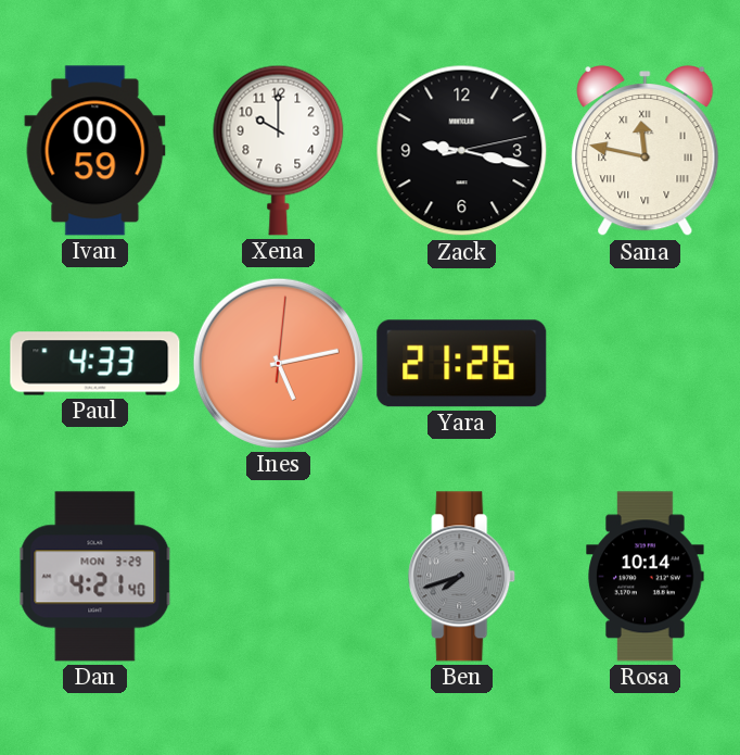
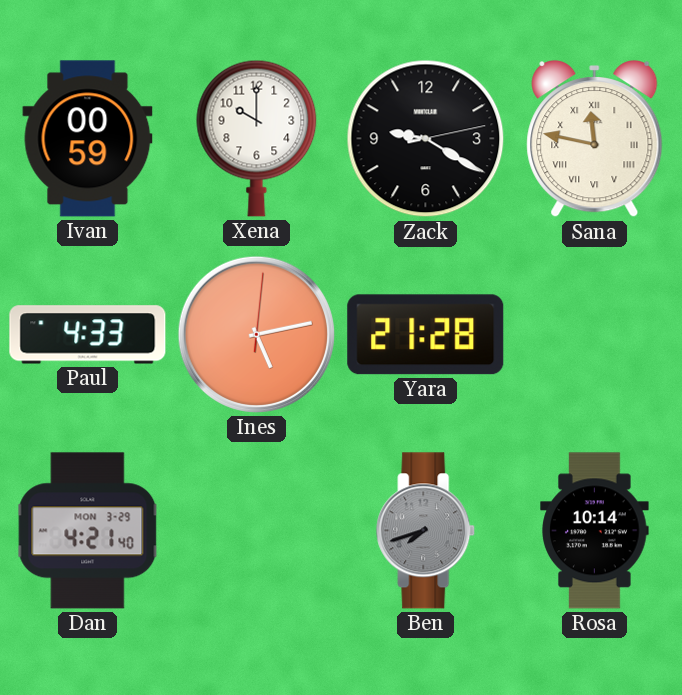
Zack: 9:17 -> 9:20
Yara: 21:26 -> 21:28
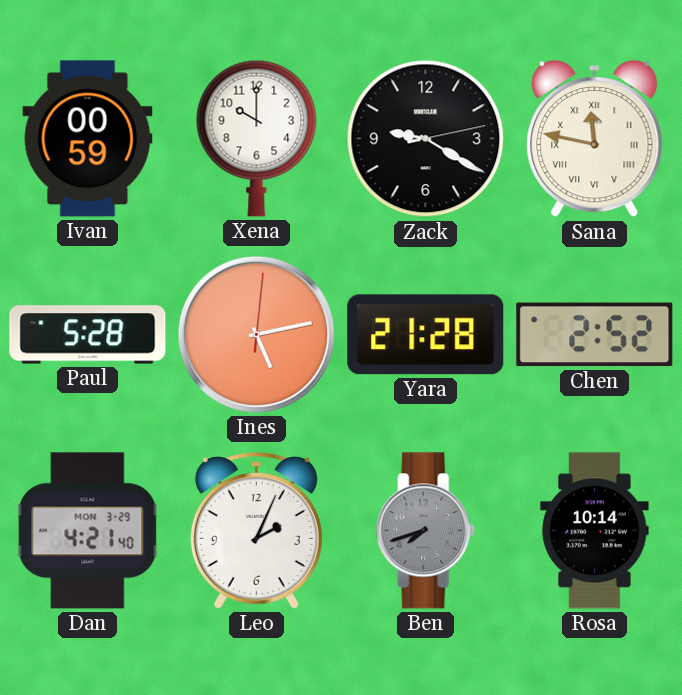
Paul: 4:33 -> 5:28
Chen: none -> 2:52
Leo: none -> 2:04
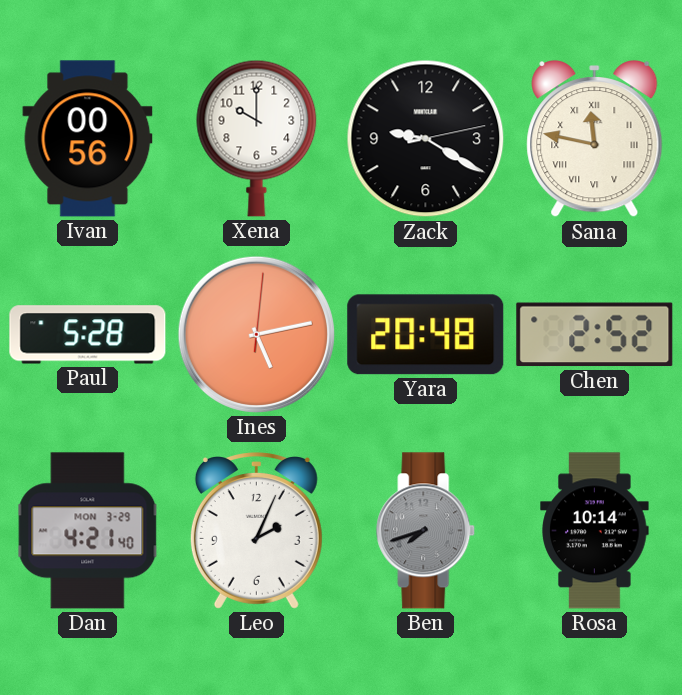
Ivan: 00:59 -> 00:56
Yara: 21:28 -> 20:48
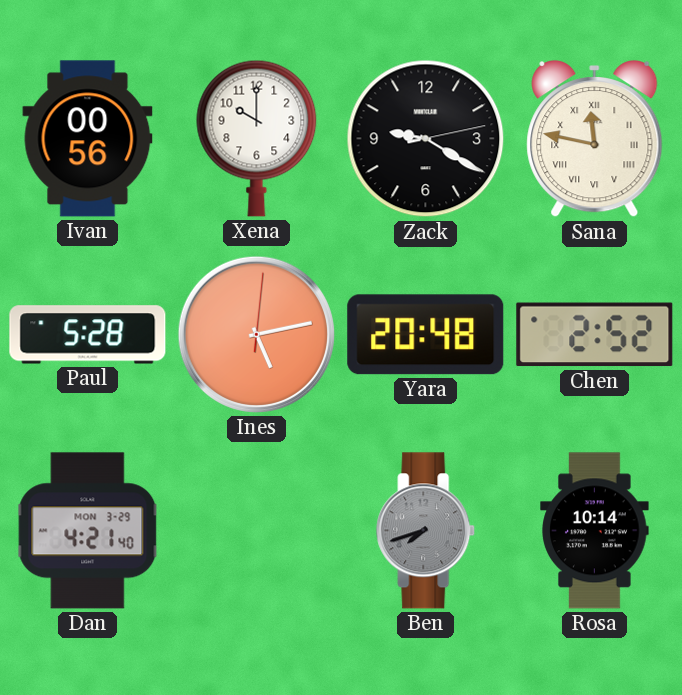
Leo: 2:04 -> none
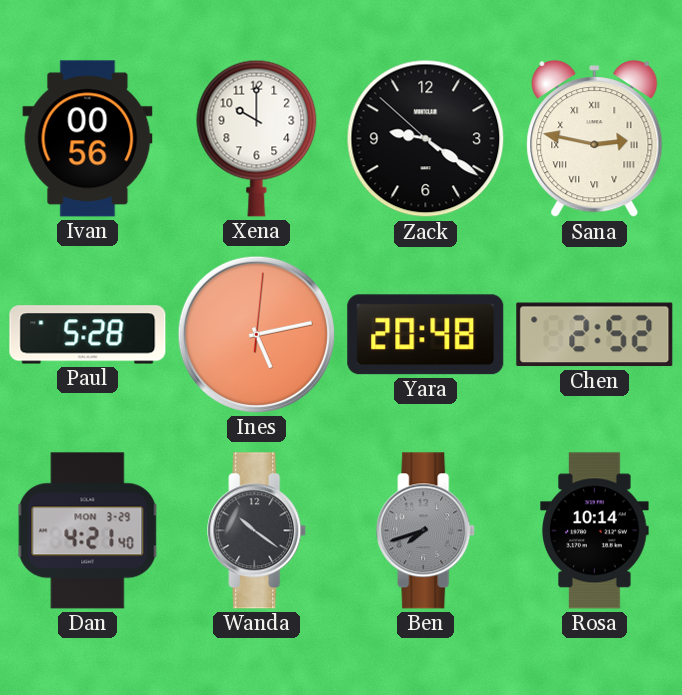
Zack: 9:20:13 -> 9:20:52
Sana: 11:47 -> 2:47
Wanda: none -> 10:21
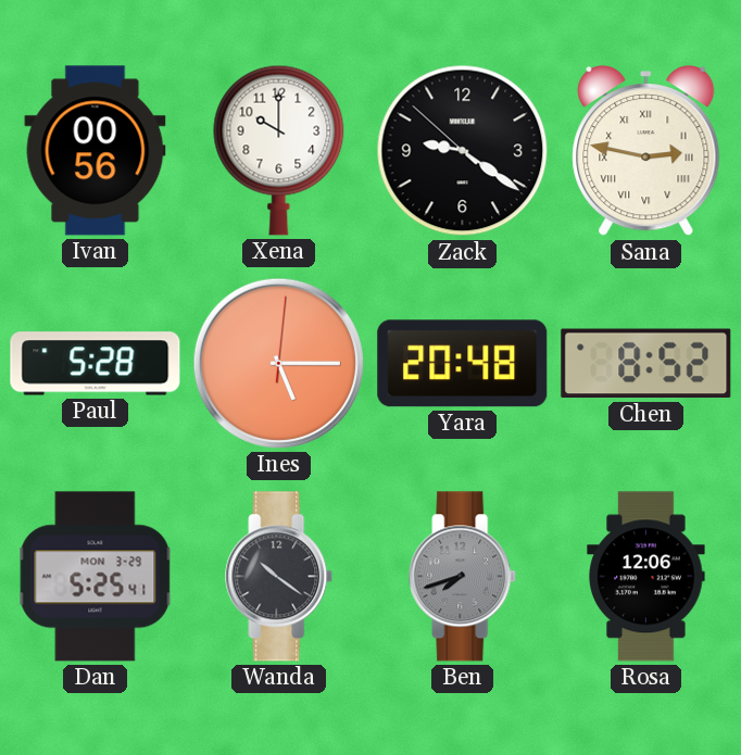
Ines: 5:13 -> 5:15
Chen: 2:52 -> 8:52
Dan: 4:21 -> 5:25
Rosa: 10:14 -> 12:06
